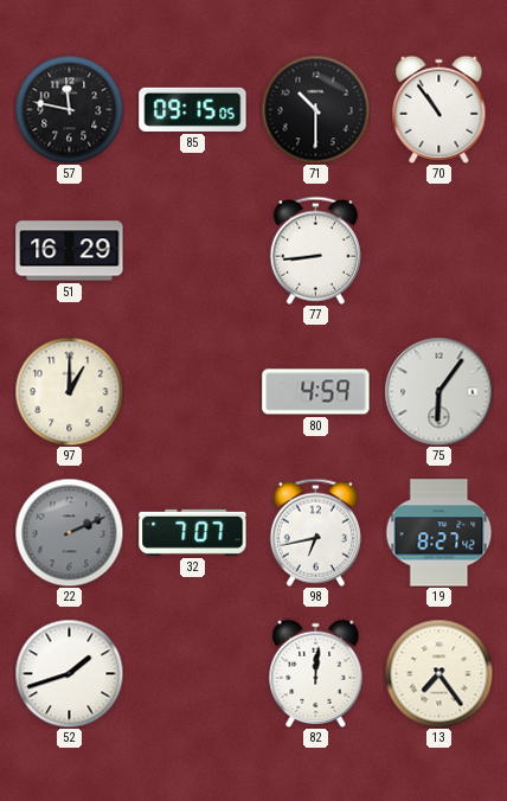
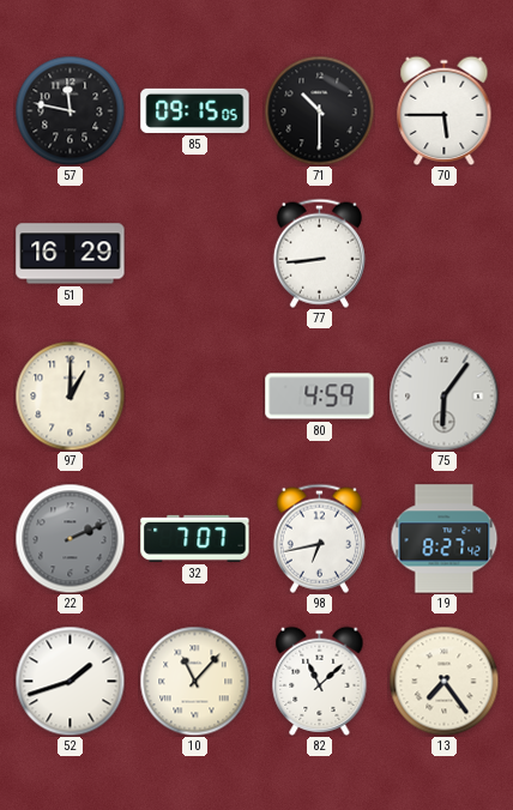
70: 10:54 -> 5:45
10: none -> 11:07
82: 12:01 -> 11:08
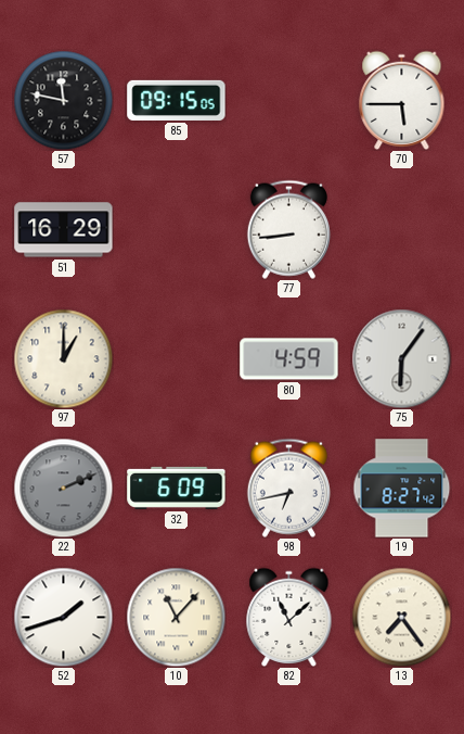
71: 10:30 -> none
32: 7:07 -> 6:09
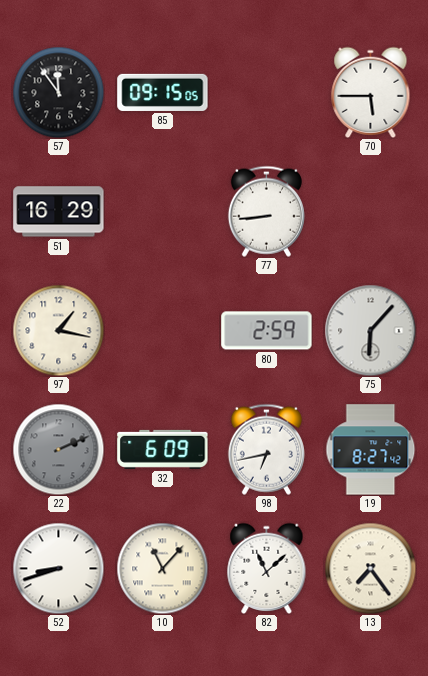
57: 11:47 -> 11:54
97: 1:00 -> 1:17
80: 4:59 -> 2:59
75: 6:06 -> 6:07
52: 1:42 -> 8:42
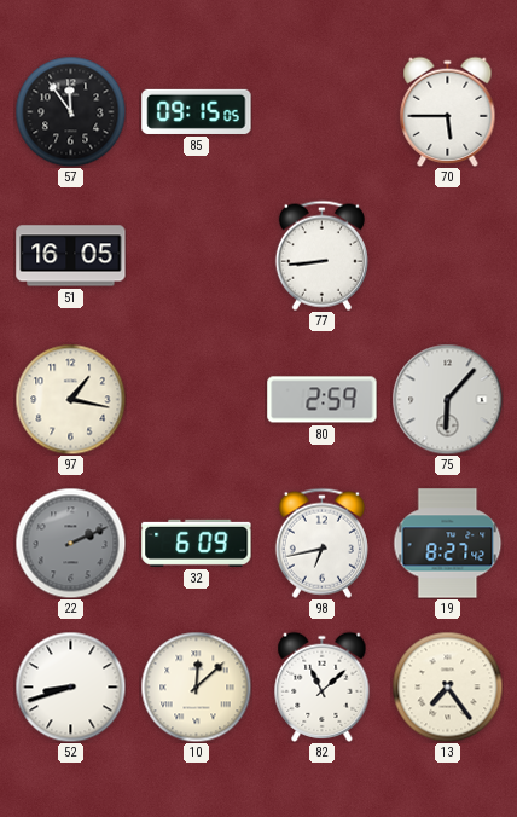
51: 16:29 -> 16:05
10: 11:07 -> 12:08
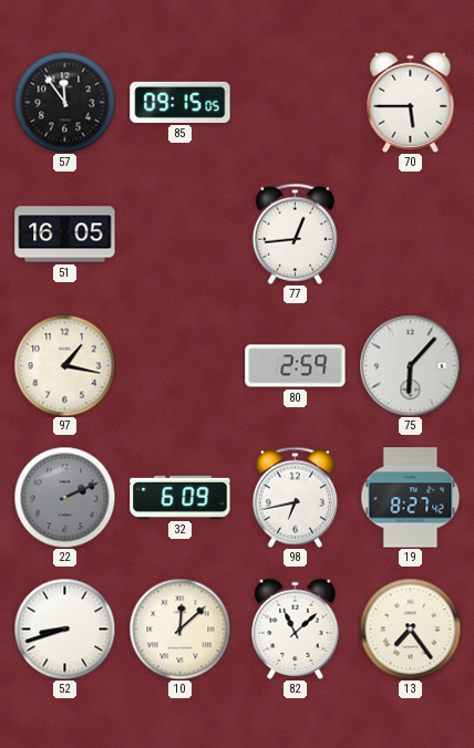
77: 8:44 -> 12:44
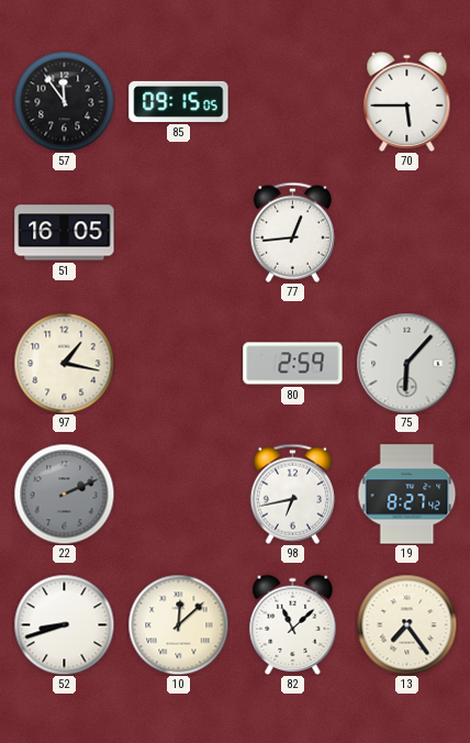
32: 6:09 -> none
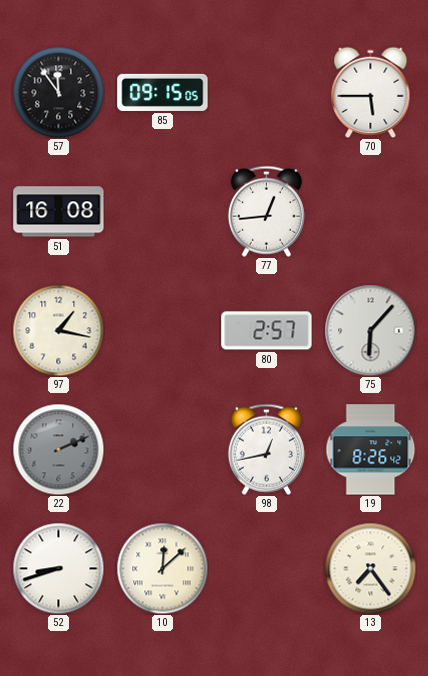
51: 16:05 -> 16:08
80: 2:59 -> 2:57
98: 6:43 -> 12:43
19: 8:27 -> 8:26
82: 11:08 -> none
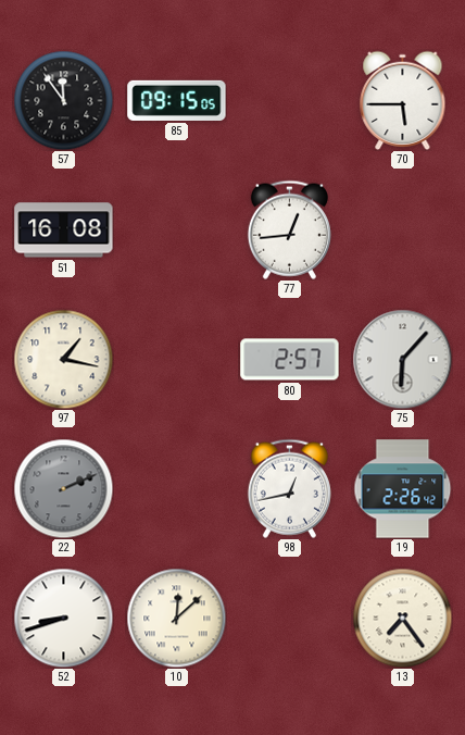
19: 8:26 -> 2:26
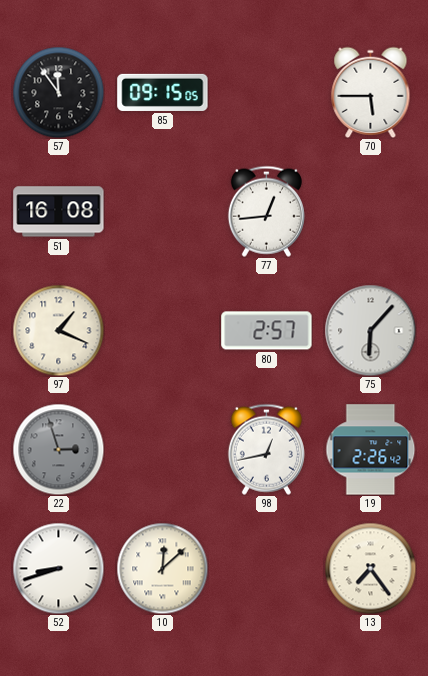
97: 1:17 -> 1:19
22: 2:11 -> 2:57
